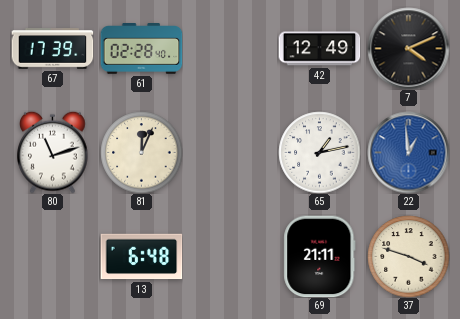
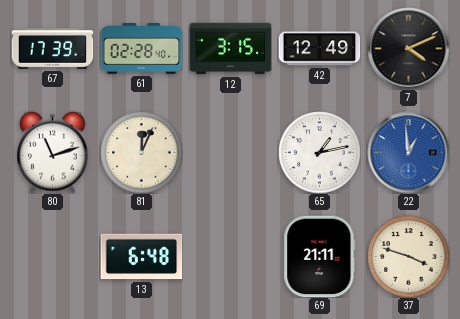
12: none -> 3:15
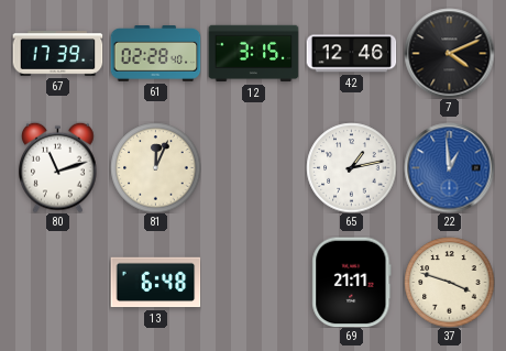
42: 12:49 -> 12:46
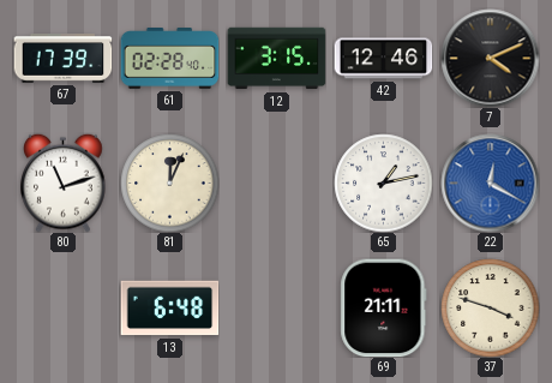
22: 12:59 -> 12:20
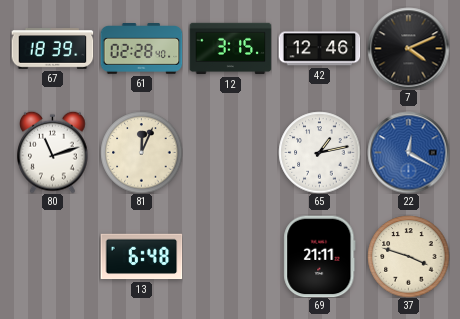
67: 17:39 -> 18:39
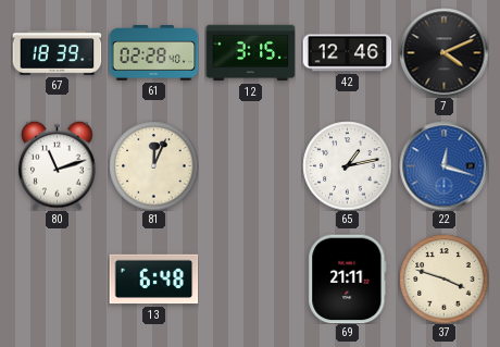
22: 12:20 -> 12:18
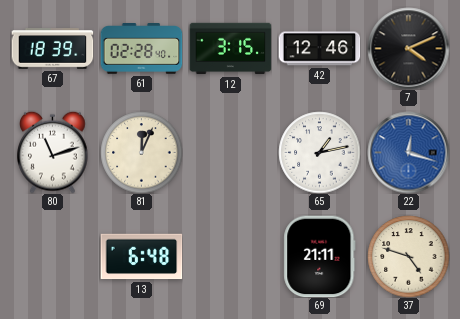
37: 3:48 -> 4:48
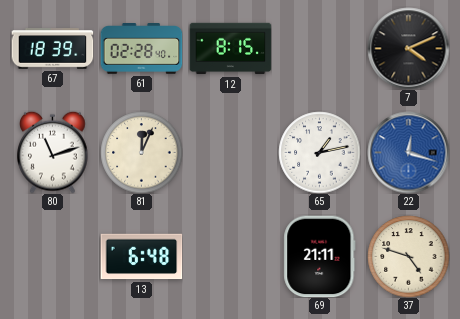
12: 3:15 -> 8:15
42: 12:46 -> none
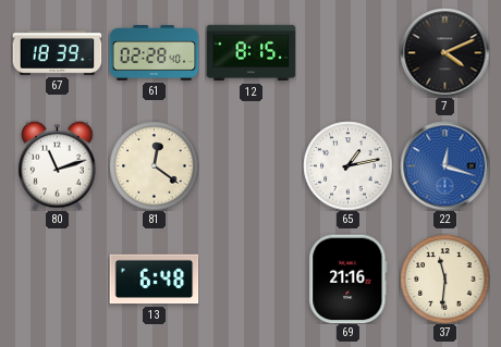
81: 12:04 -> 12:21
69: 21:11 -> 21:16
37: 4:48 -> 11:31
